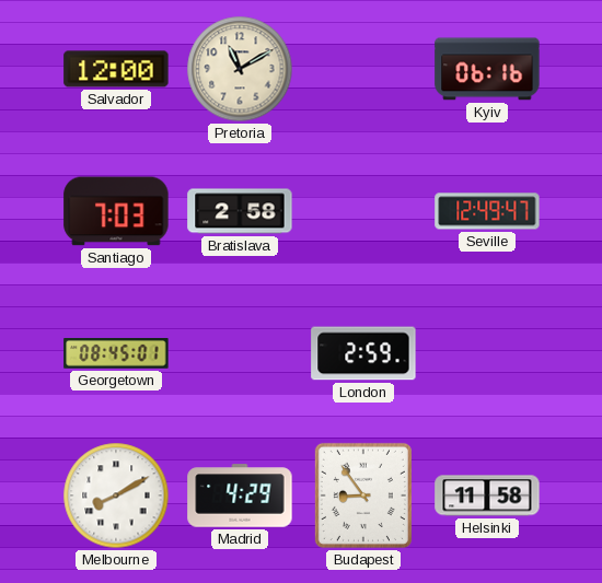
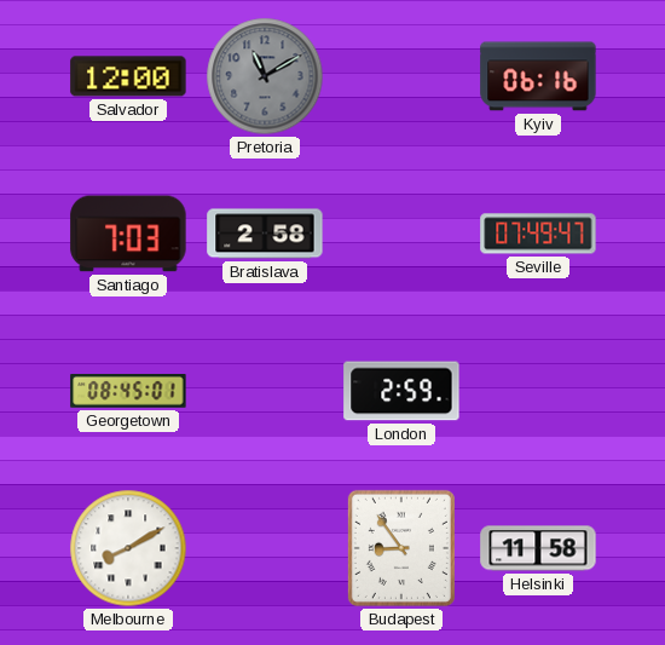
Pretoria dial: cream -> grey
Seville: 12:49 -> 07:49
Madrid: 4:29 -> none
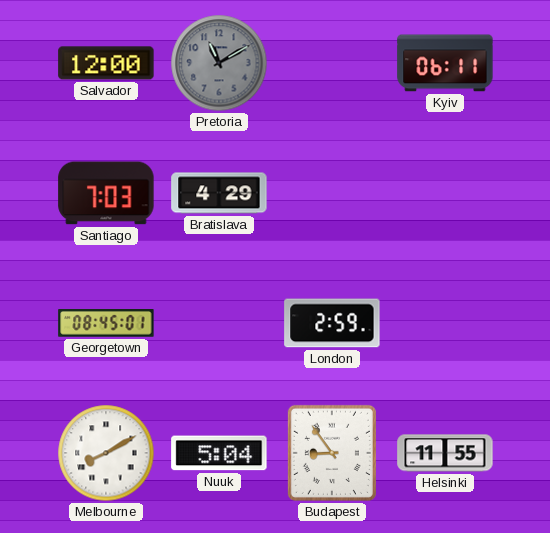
Kyiv: 06:16 -> 06:11
Bratislava: 2:58 -> 4:29
Seville: 07:49 -> none
Nuuk: none -> 5:04
Helsinki: 11:58 -> 11:55
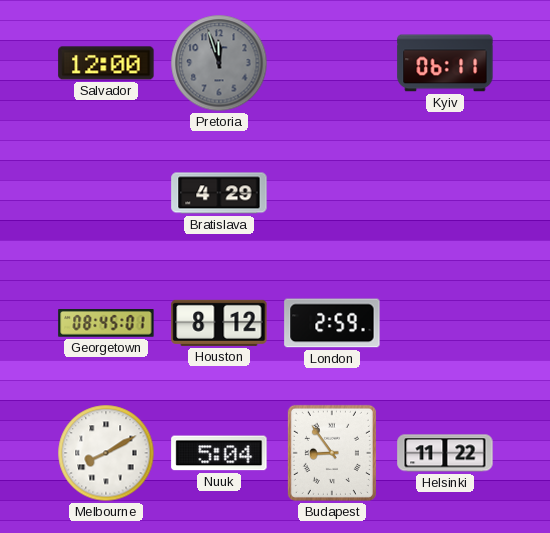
Pretoria: 11:10 -> 11:57
Santiago: 7:03 -> none
Houston: none -> 8:12
Helsinki: 11:55 -> 11:22
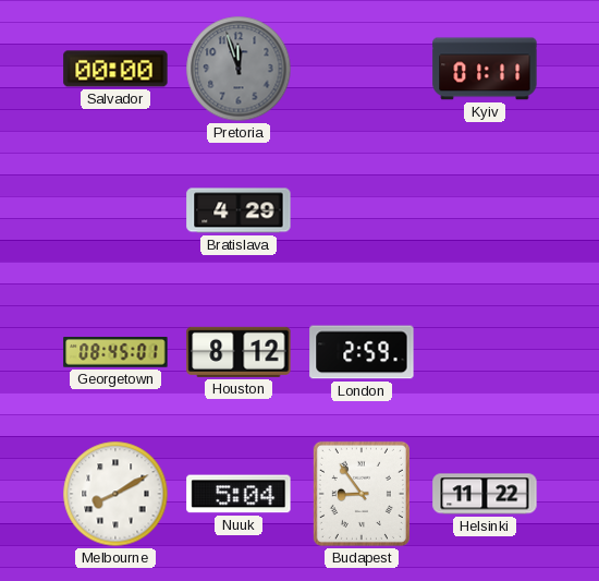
Salvador: 12:00 -> 00:00
Kyiv: 06:11 -> 01:11
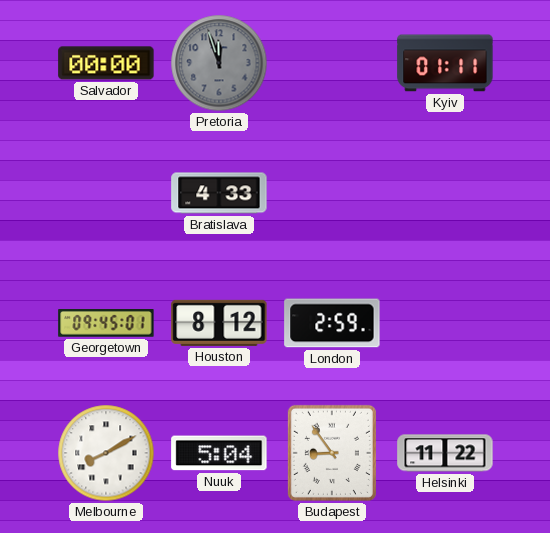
Bratislava: 4:29 -> 4:33
Georgetown: 08:45 -> 09:45
